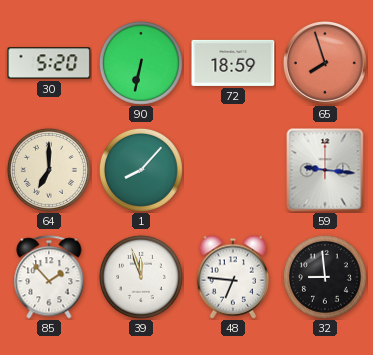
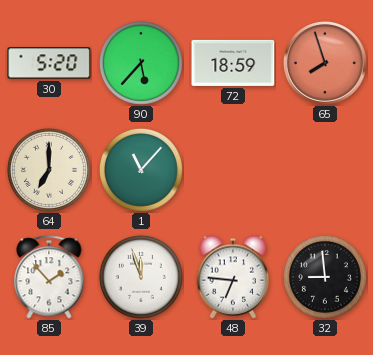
90: 6:32 -> 5:37
1: 8:07 -> 11:07
59: 9:16 -> none
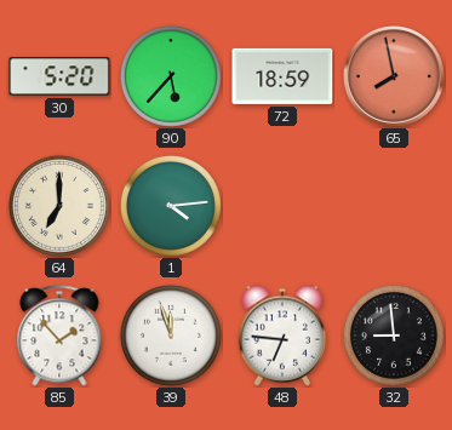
65: 7:57 -> 7:58
1: 11:07 -> 4:14
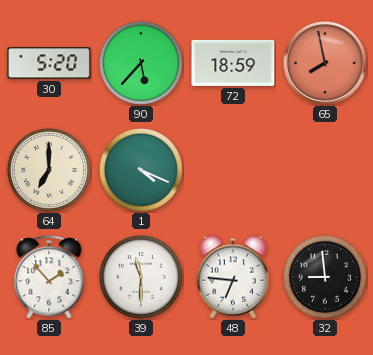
1: 4:14 -> 4:19
39: 11:57 -> 11:30
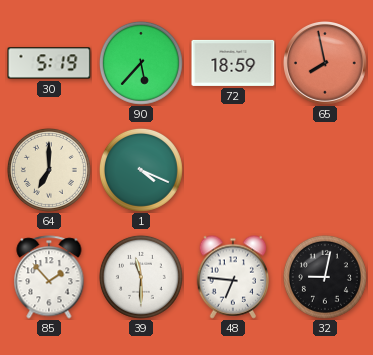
30: 5:20 -> 5:19
32: 8:59 -> 9:02
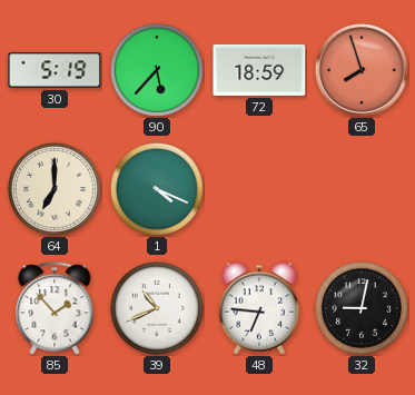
65: 7:58 -> 7:57
39: 11:30 -> 10:41
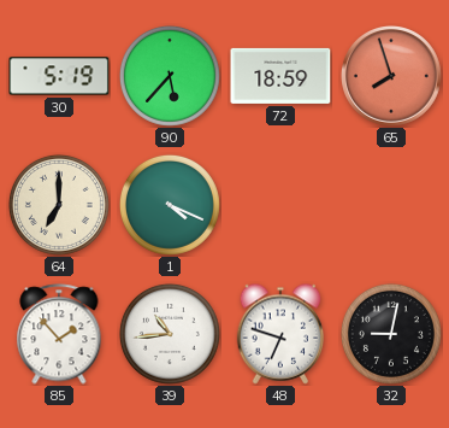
39: 10:41 -> 10:44
48: 6:46 -> 6:48
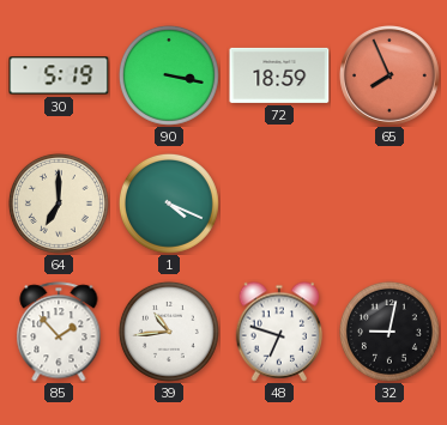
90: 5:37 -> 3:17
65: 7:57 -> 7:56
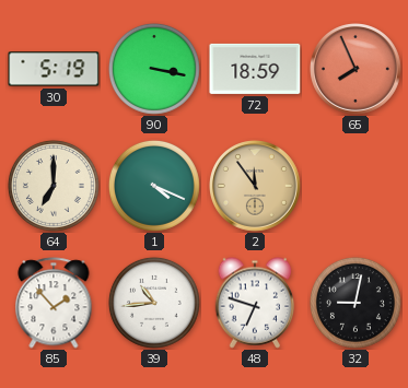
2: none -> 11:54
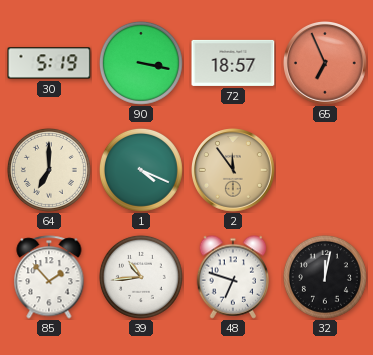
72: 18:59 -> 18:57
65: 7:56 -> 6:56
32: 9:02 -> 12:02
